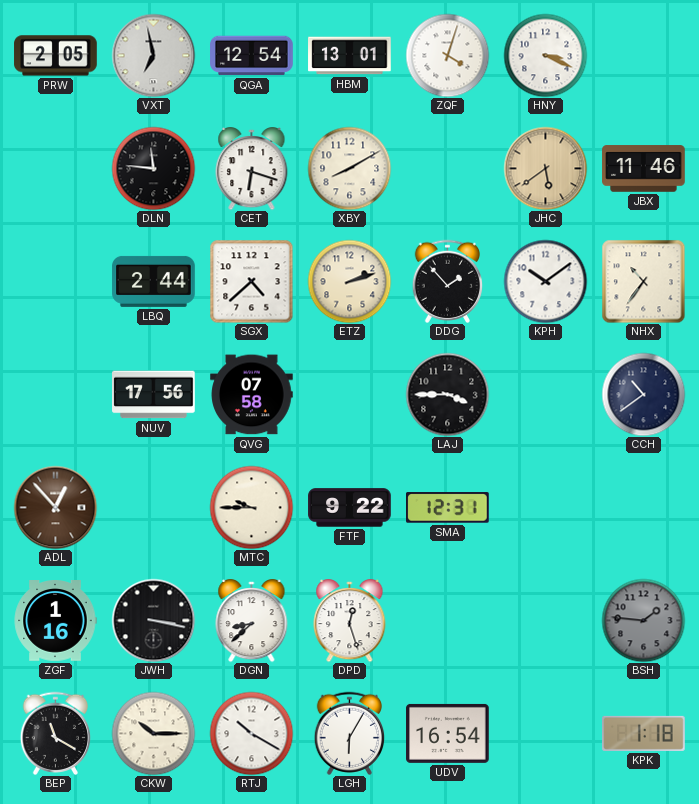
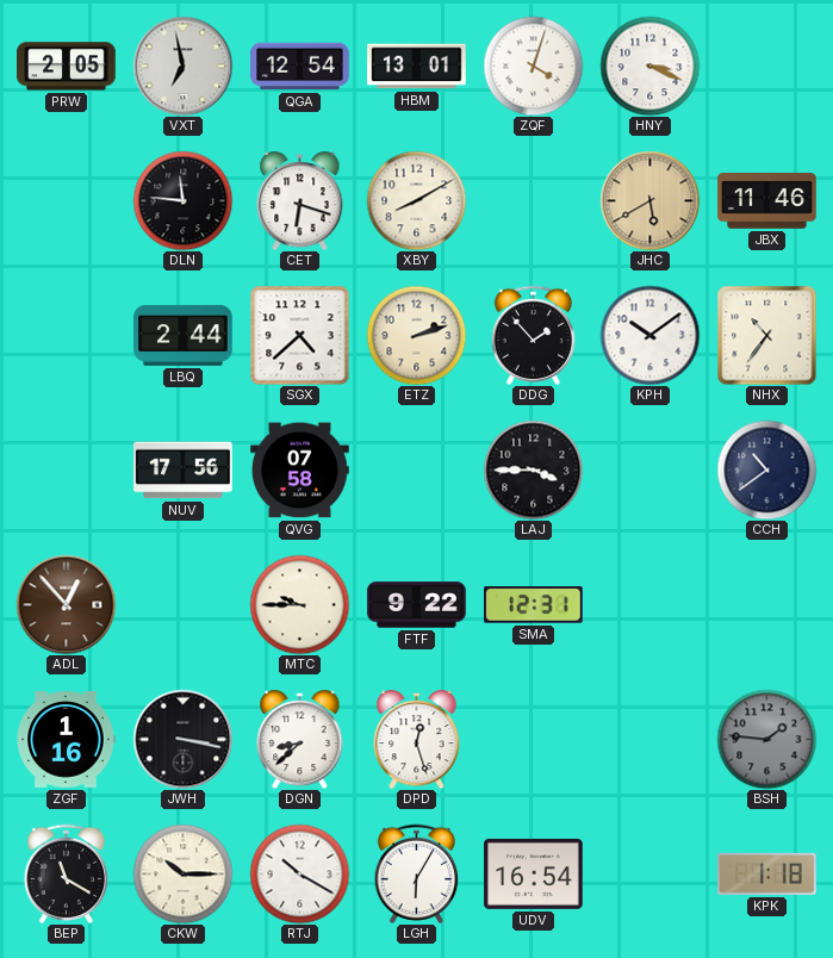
JHC: 5:39 -> 5:40
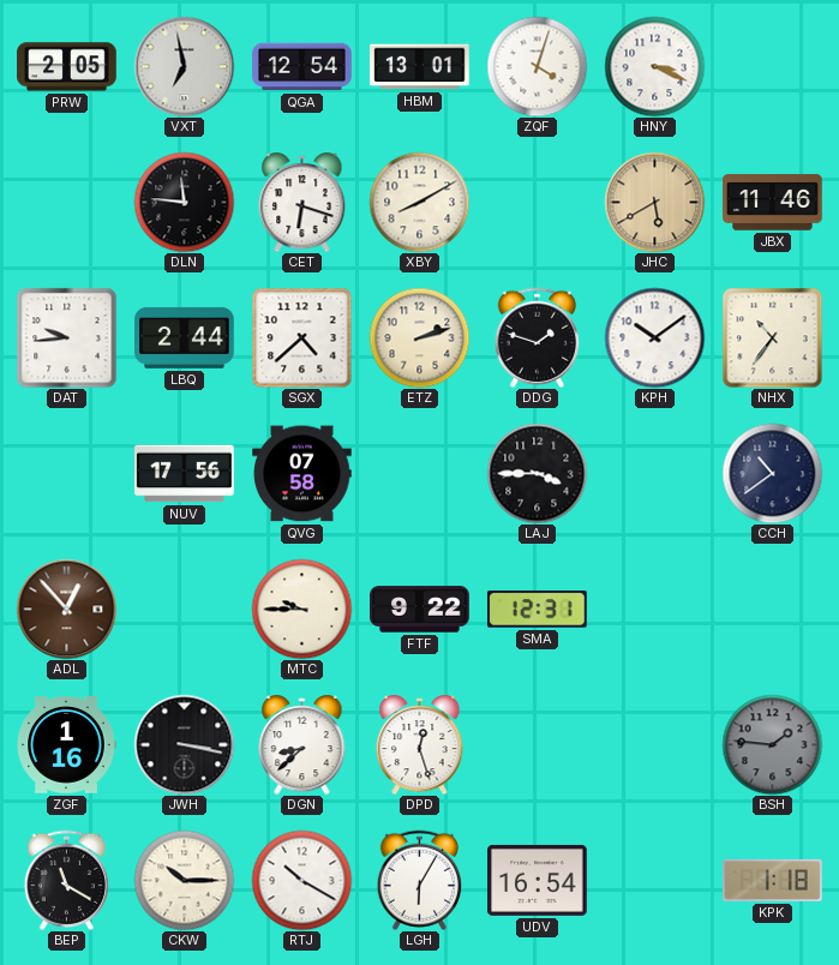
DAT: none -> 9:44
DDG: 1:53 -> 1:48
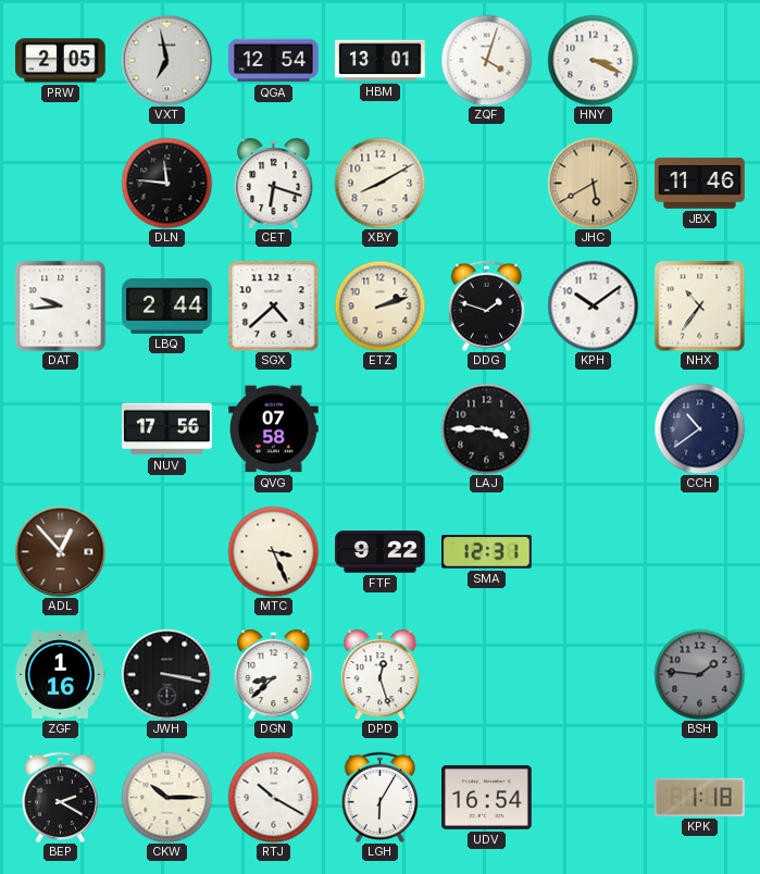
MTC: 9:45 -> 3:26
BEP: 11:20 -> 2:20
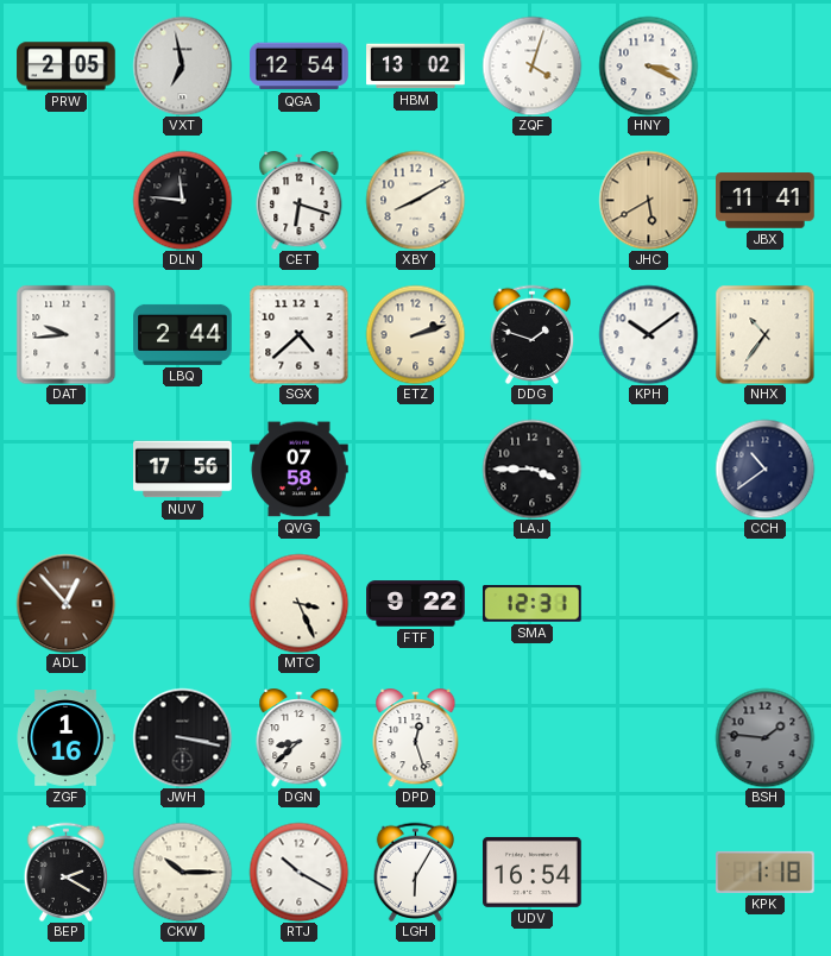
HBM: 13:01 -> 13:02
JBX: 11:46 -> 11:41
